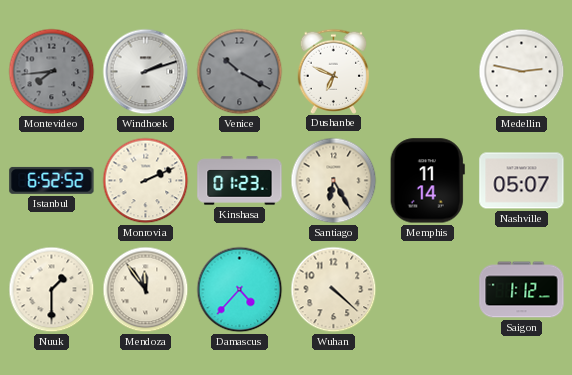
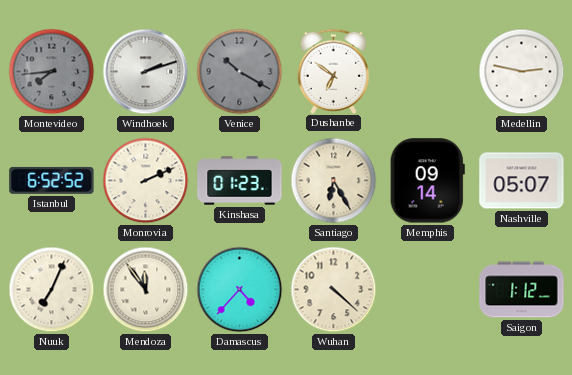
Dushanbe: 6:49 -> 6:51
Memphis: 11:14 -> 09:14
Nuuk: 1:30 -> 7:04
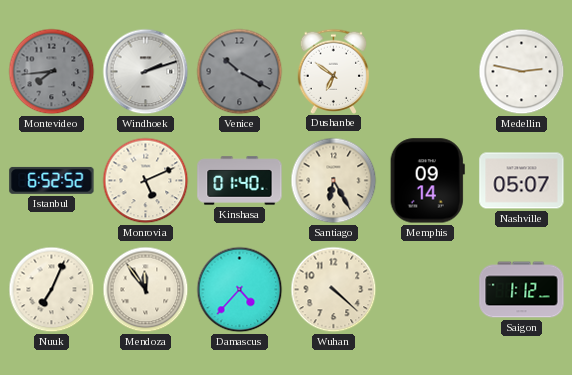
Monrovia: 2:11 -> 5:11
Kinshasa: 01:23 -> 01:40
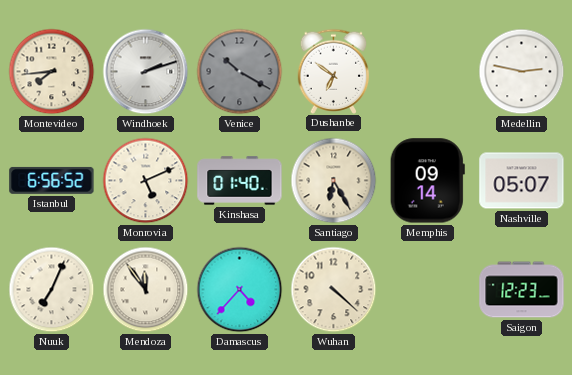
Montevideo dial: grey -> cream
Istanbul: 6:52 -> 6:56
Saigon: 1:12 -> 12:23
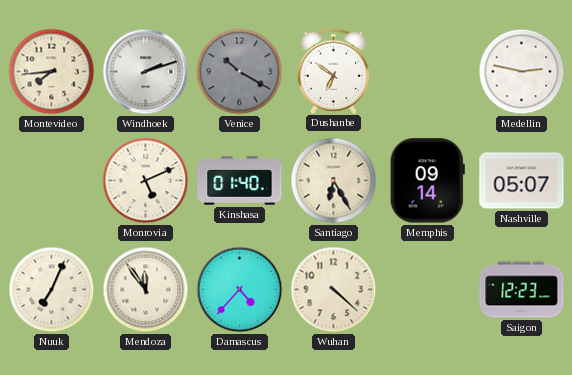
Istanbul: 6:56 -> none
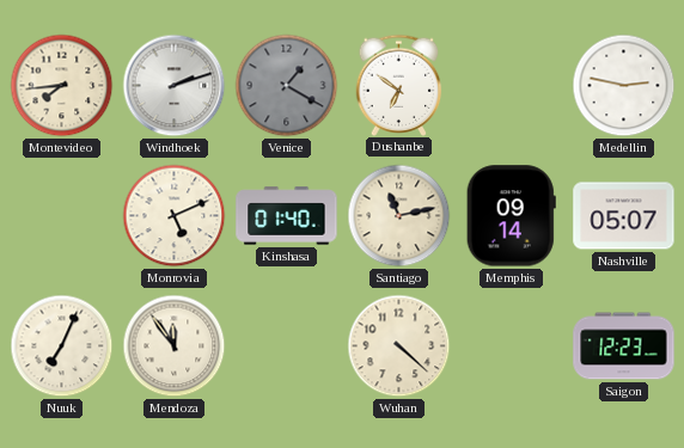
Venice: 10:20 -> 1:20
Santiago: 6:25 -> 11:13
Damascus: 4:37 -> none
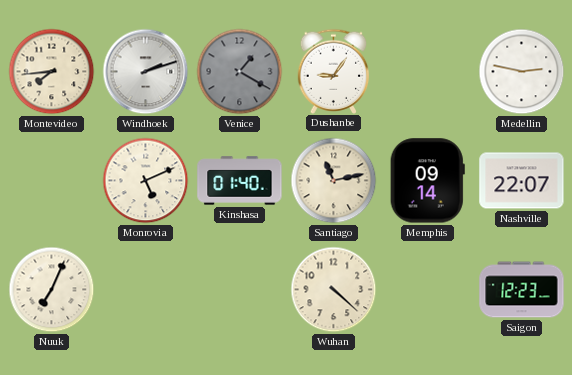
Dushanbe: 6:51 -> 9:06
Nashville: 05:07 -> 22:07
Mendoza: 11:54 -> none
